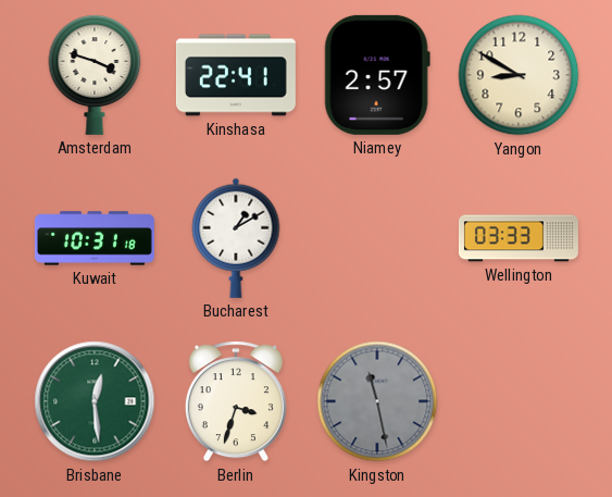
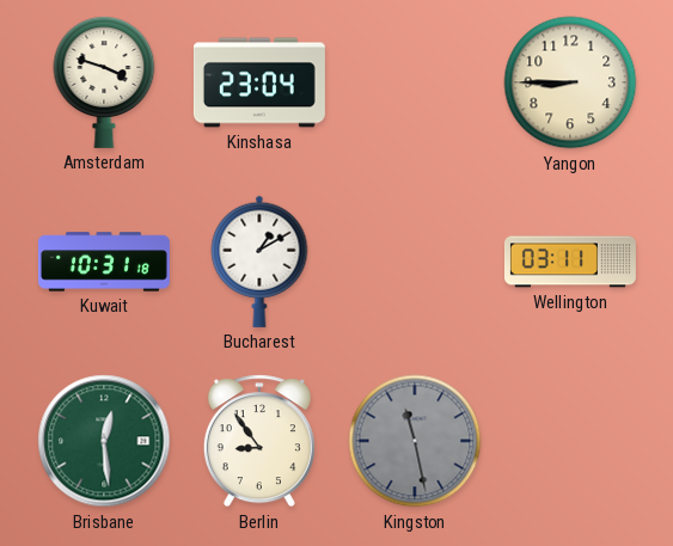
Kinshasa: 22:41 -> 23:04
Niamey: 2:57 -> none
Yangon: 8:50 -> 8:45
Wellington: 03:33 -> 03:11
Berlin: 3:33 -> 8:54
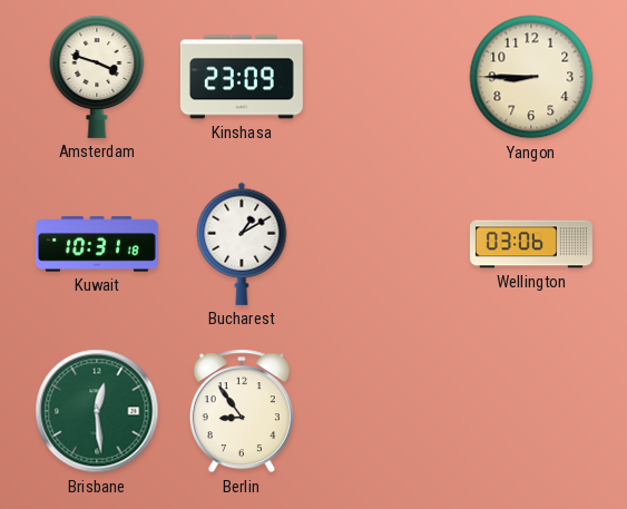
Kinshasa: 23:04 -> 23:09
Wellington: 03:11 -> 03:06
Kingston: 11:28 -> none
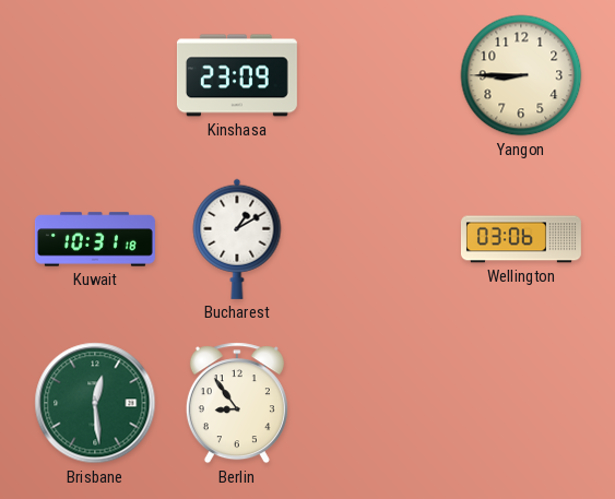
Amsterdam: 3:48 -> none
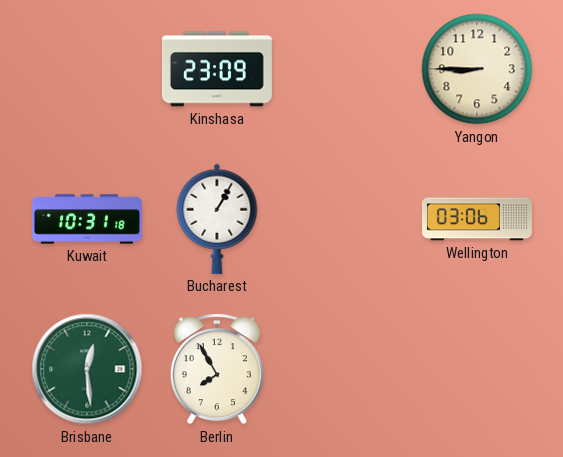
Bucharest: 1:10 -> 1:05
Berlin: 8:54 -> 7:55
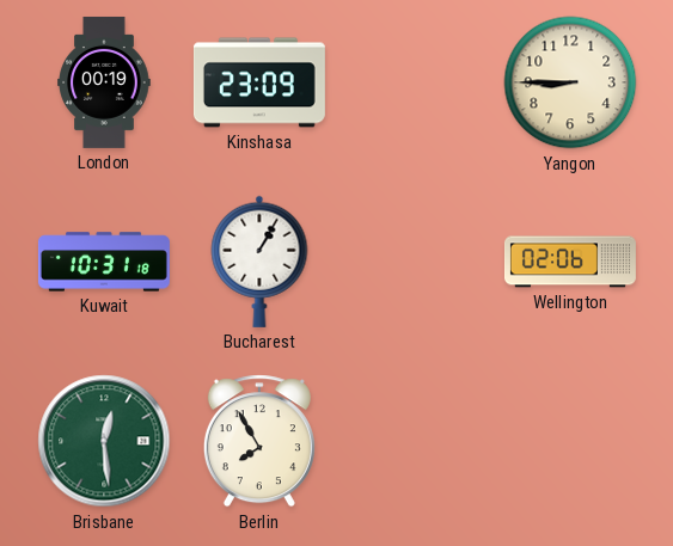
London: none -> 00:19
Wellington: 03:06 -> 02:06
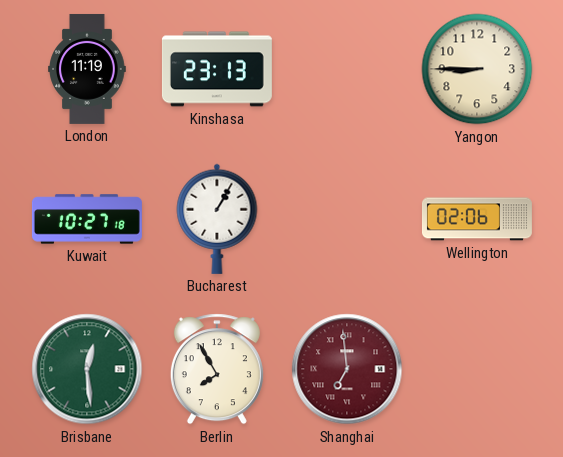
London: 00:19 -> 11:19
Kinshasa: 23:09 -> 23:13
Kuwait: 10:31 -> 10:27
Shanghai: none -> 6:59
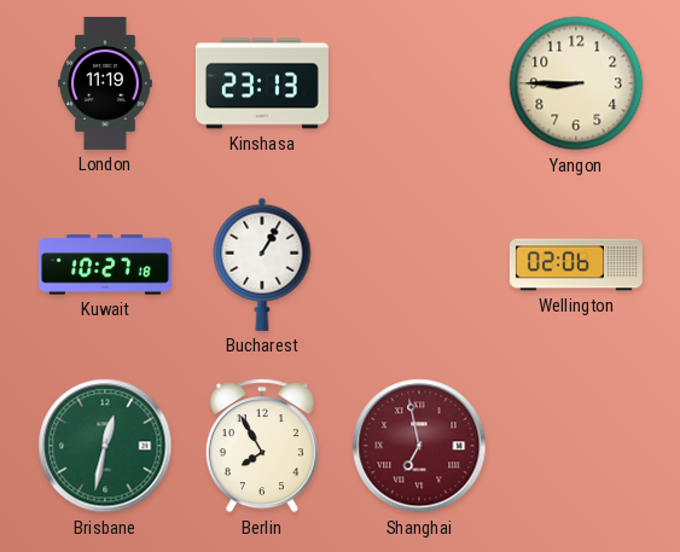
Brisbane: 12:29 -> 12:32
Shanghai: 6:59 -> 6:58
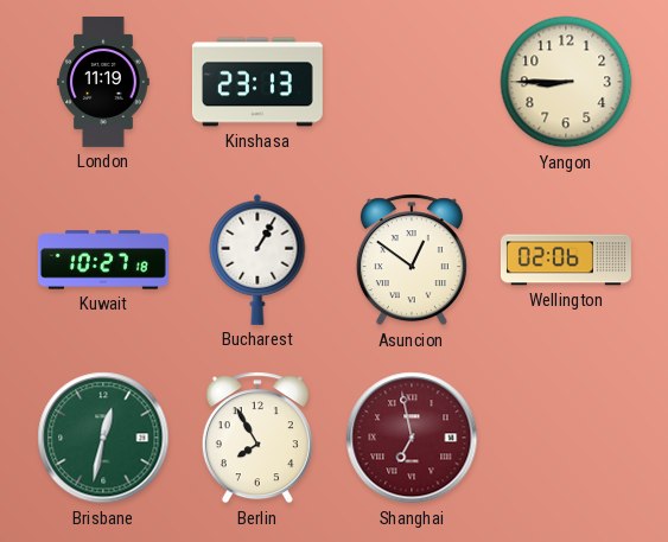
Asuncion: none -> 12:51
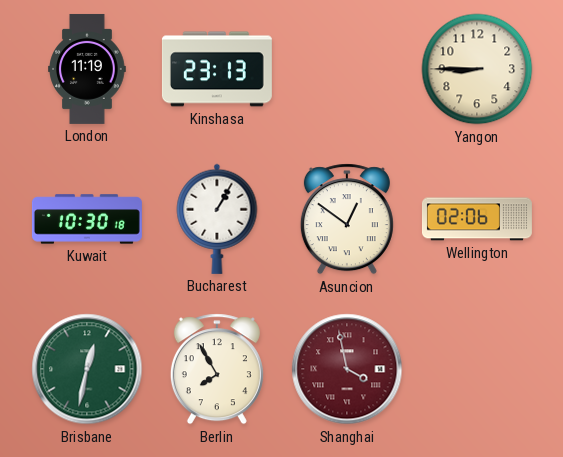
Kuwait: 10:27 -> 10:30
Shanghai: 6:58 -> 3:58
